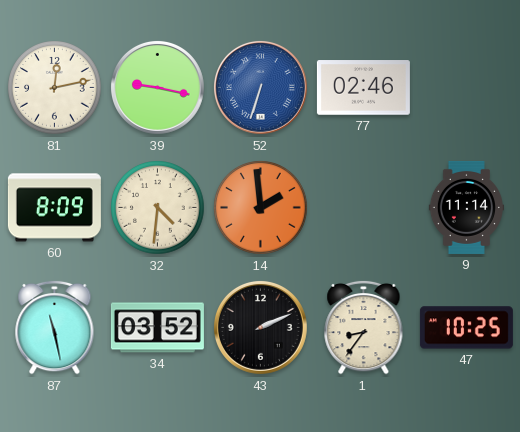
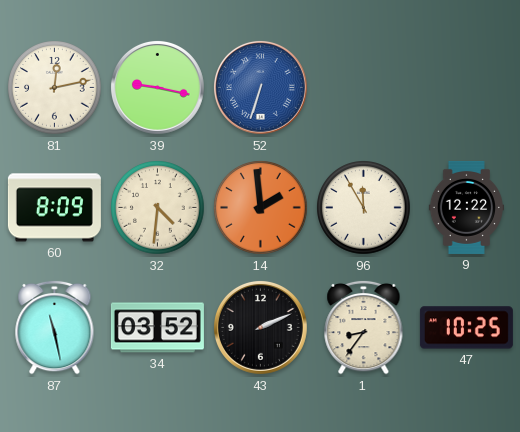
77: 02:46 -> none
96: none -> 11:55
9: 11:14 -> 12:22
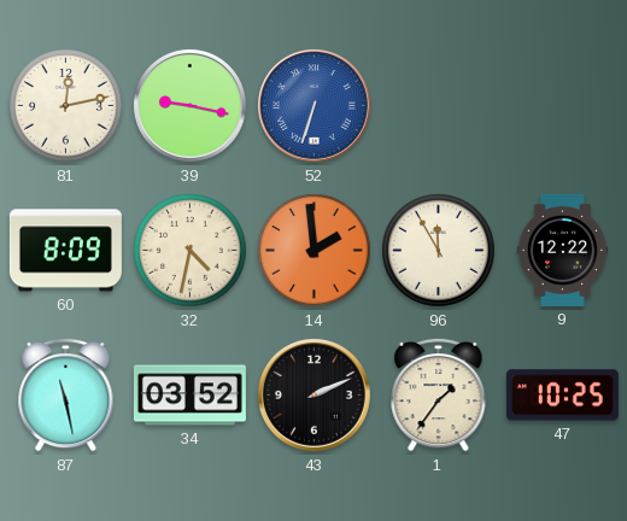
32: 4:31 -> 4:32
1: 8:36 -> 1:36
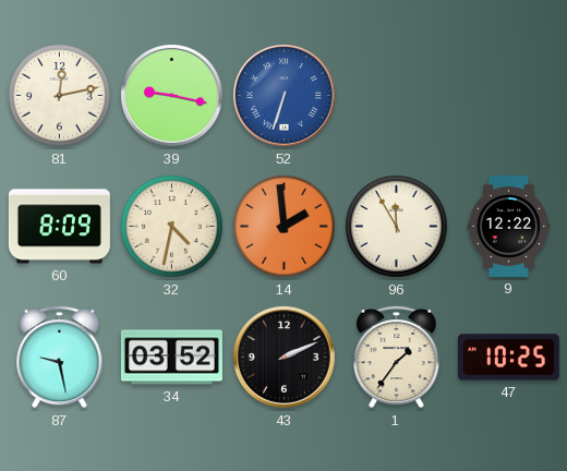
87: 11:28 -> 9:28
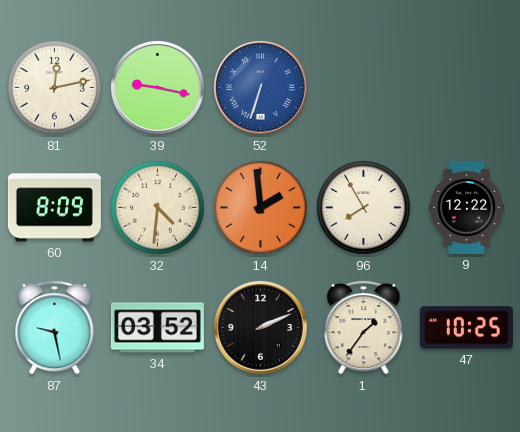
32: 4:32 -> 4:31
96: 11:55 -> 7:55
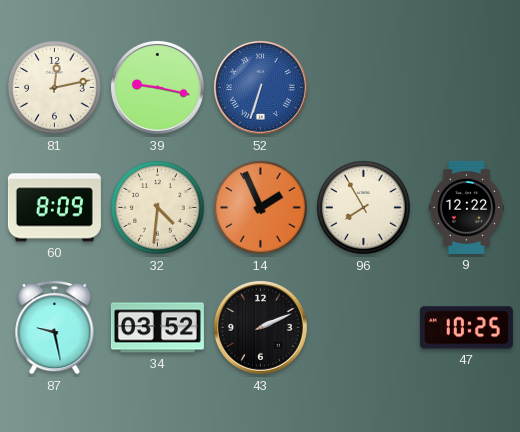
14: 1:59 -> 1:56
1: 1:36 -> none
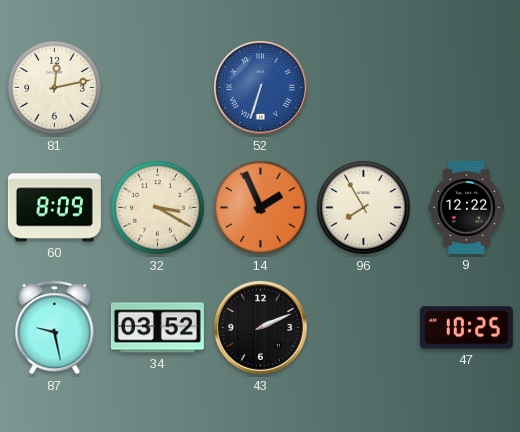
39: 9:17 -> none
32: 4:31 -> 3:20
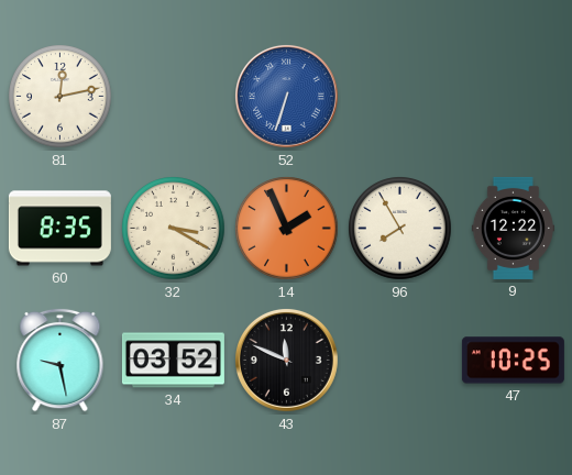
60: 8:09 -> 8:35
43: 2:11 -> 11:49
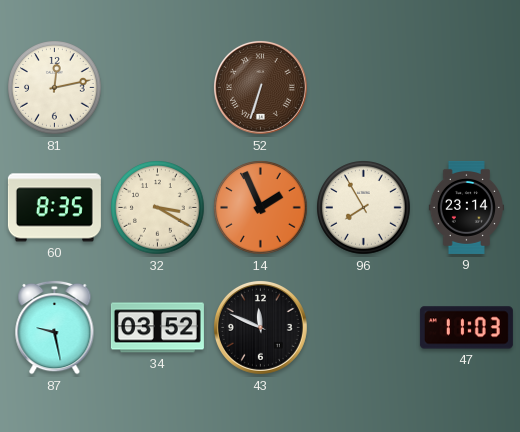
52 dial: blue -> brown
9: 12:22 -> 23:14
47: 10:25 -> 11:03
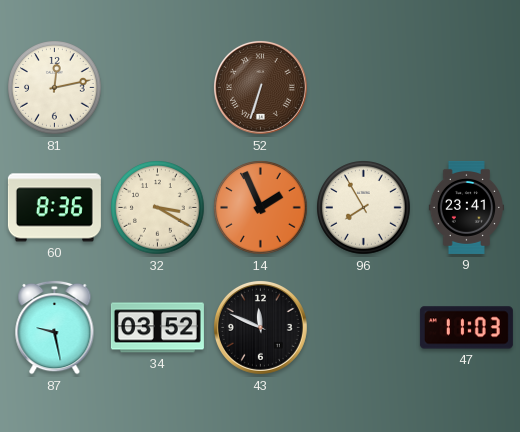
60: 8:35 -> 8:36
9: 23:14 -> 23:41
